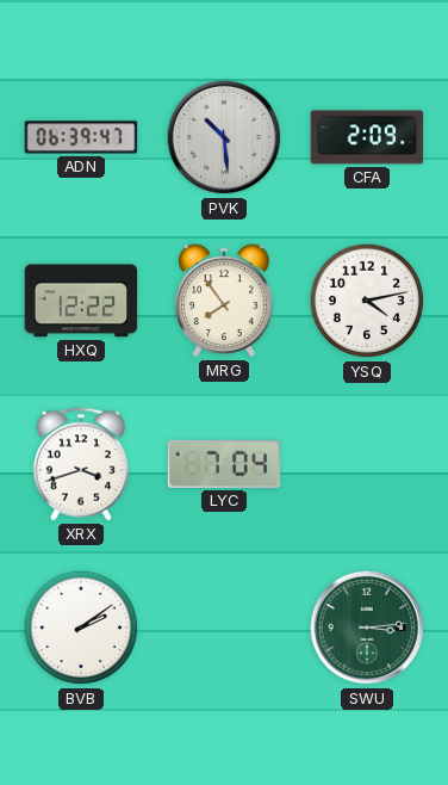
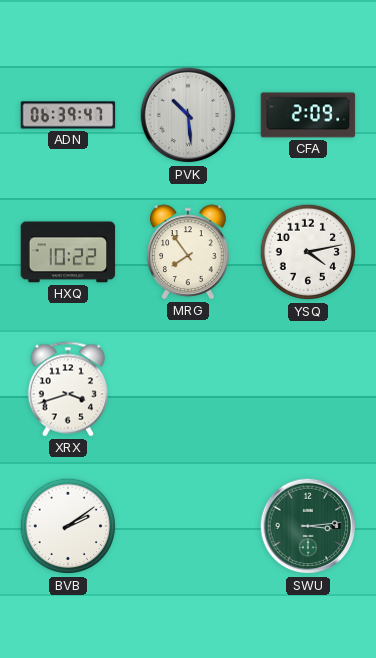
HXQ: 12:22 -> 10:22
LYC: 7:04 -> none
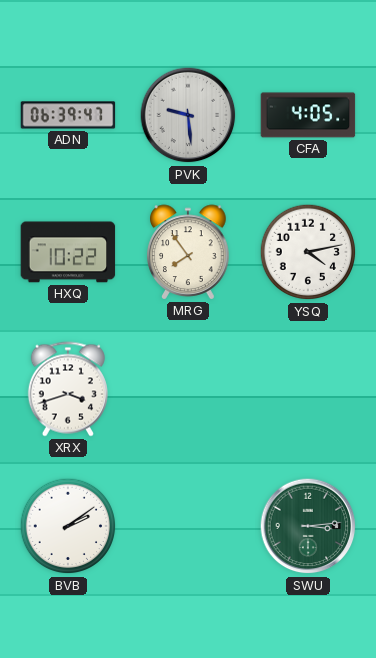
PVK: 10:29 -> 9:29
CFA: 2:09 -> 4:05
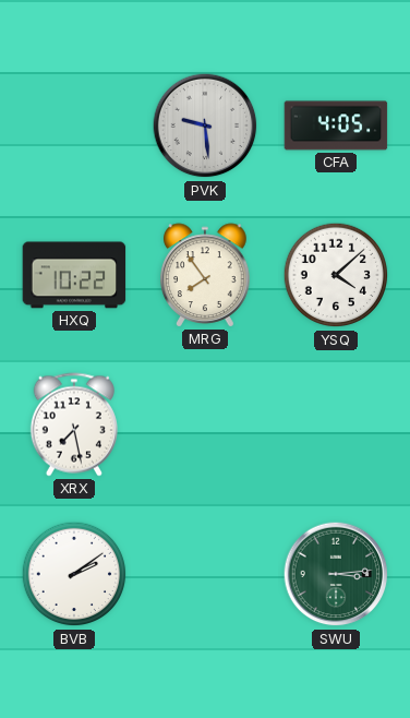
ADN: 06:39 -> none
YSQ: 4:13 -> 4:08
XRX: 3:42 -> 7:28
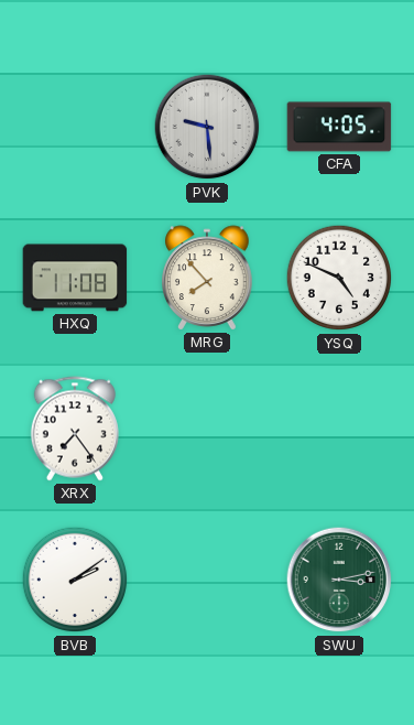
HXQ: 10:22 -> 11:08
MRG: 7:54 -> 7:53
YSQ: 4:08 -> 4:49
XRX: 7:28 -> 7:24
SWU: 3:14 -> 3:13
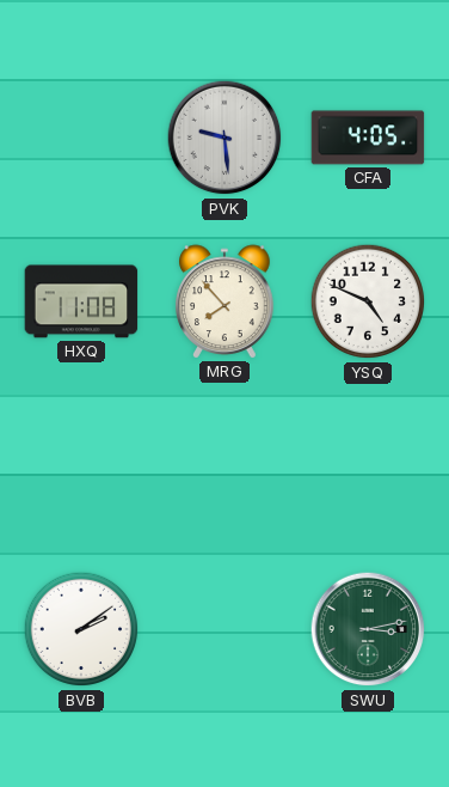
XRX: 7:24 -> none
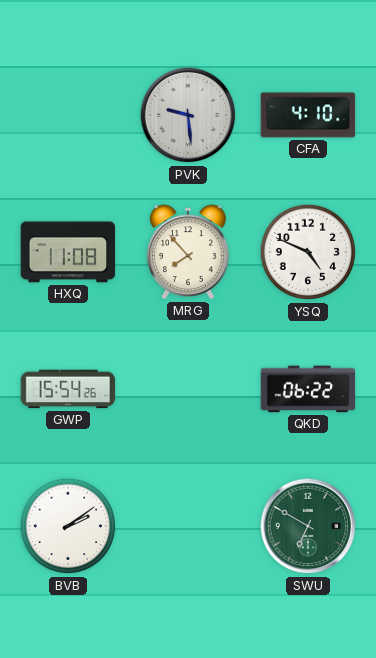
CFA: 4:05 -> 4:10
GWP: none -> 15:54
QKD: none -> 06:22
SWU: 3:13 -> 6:50
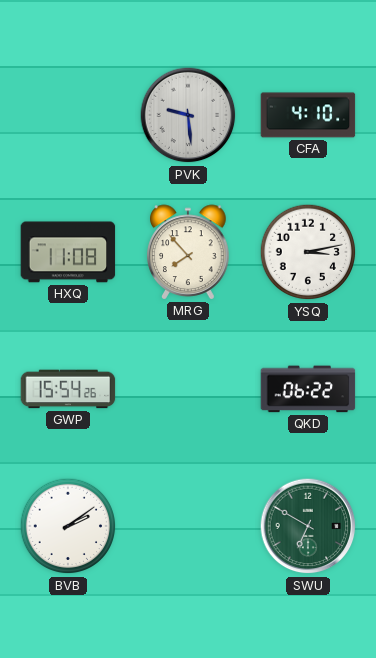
YSQ: 4:49 -> 3:13
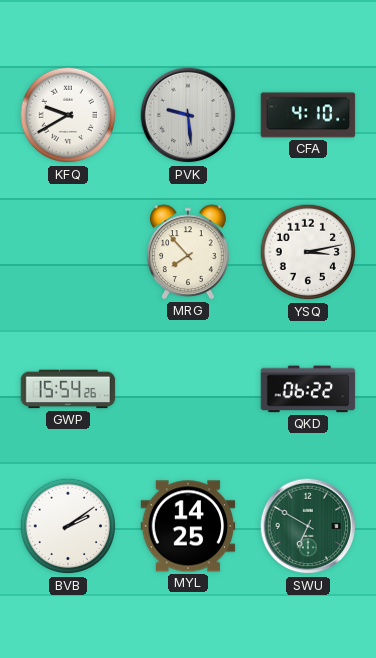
KFQ: none -> 9:40
HXQ: 11:08 -> none
MYL: none -> 14:25
